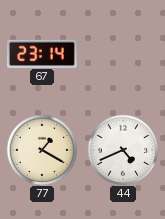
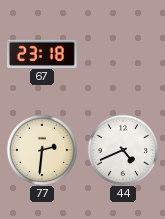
67: 23:14 -> 23:18
77: 1:20 -> 2:31
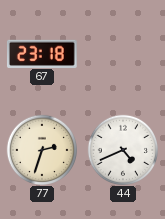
77: 2:31 -> 2:33
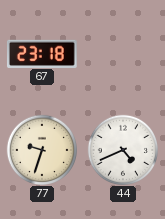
77: 2:33 -> 9:33
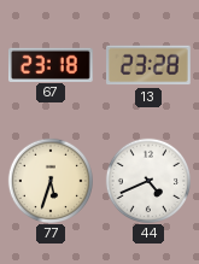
13: none -> 23:28
77: 9:33 -> 5:33
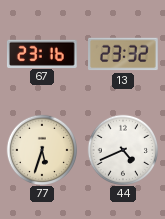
67: 23:18 -> 23:16
13: 23:28 -> 23:32
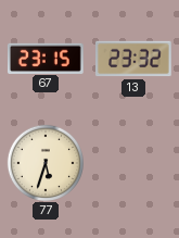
67: 23:16 -> 23:15
44: 4:41 -> none
